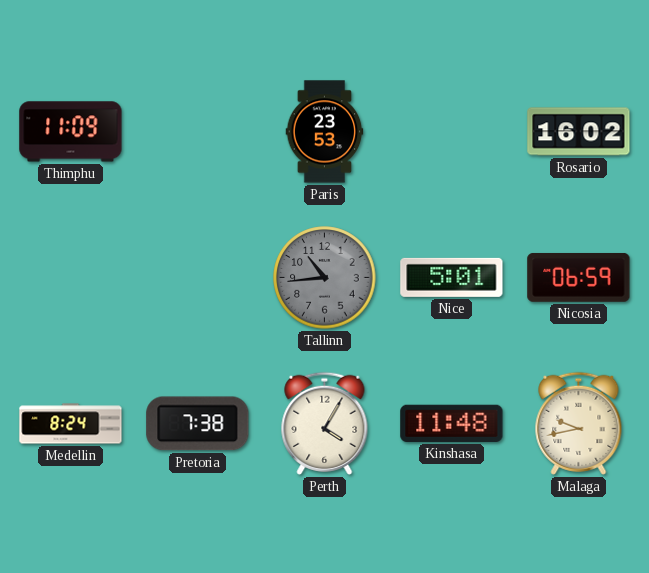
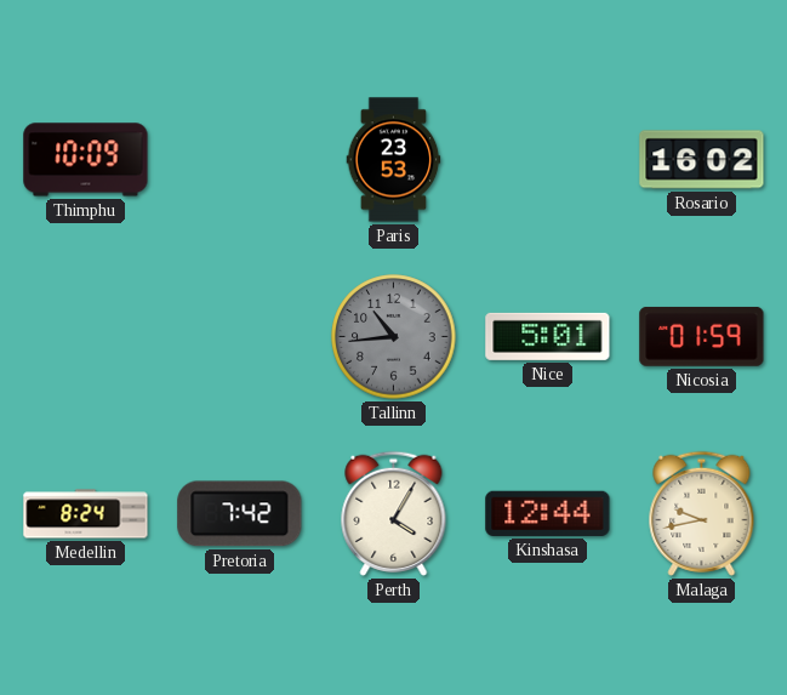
Thimphu: 11:09 -> 10:09
Nicosia: 06:59 -> 01:59
Pretoria: 7:38 -> 7:42
Kinshasa: 11:48 -> 12:44
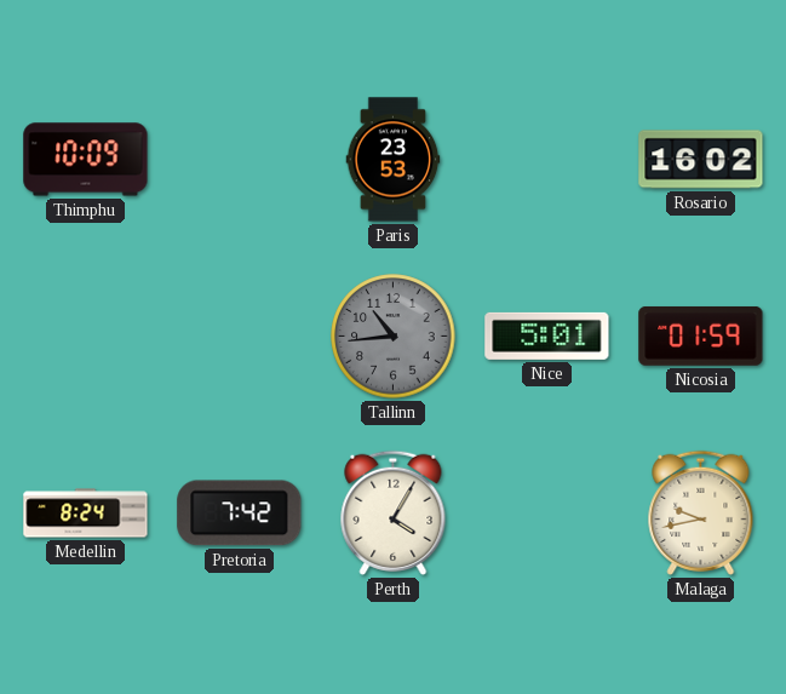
Kinshasa: 12:44 -> none
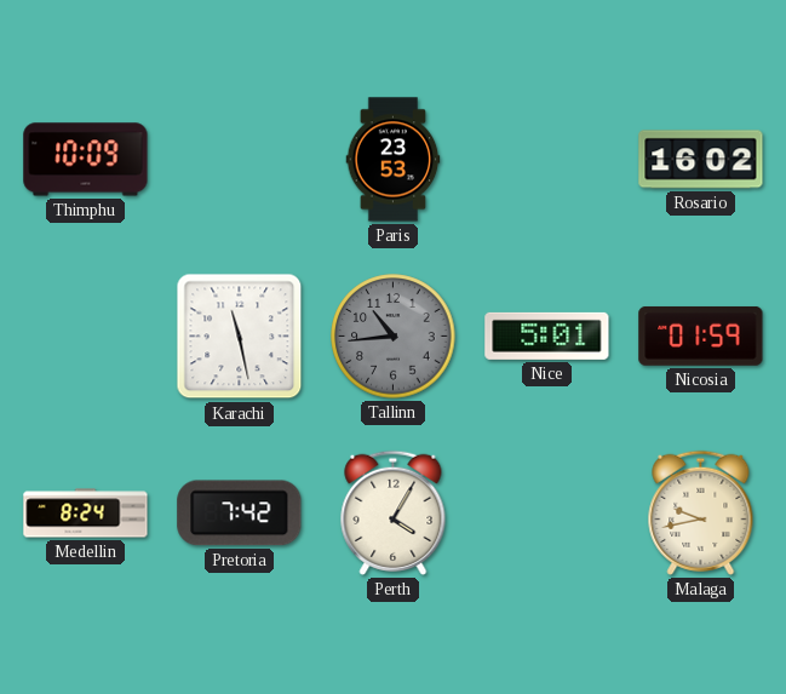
Karachi: none -> 11:28
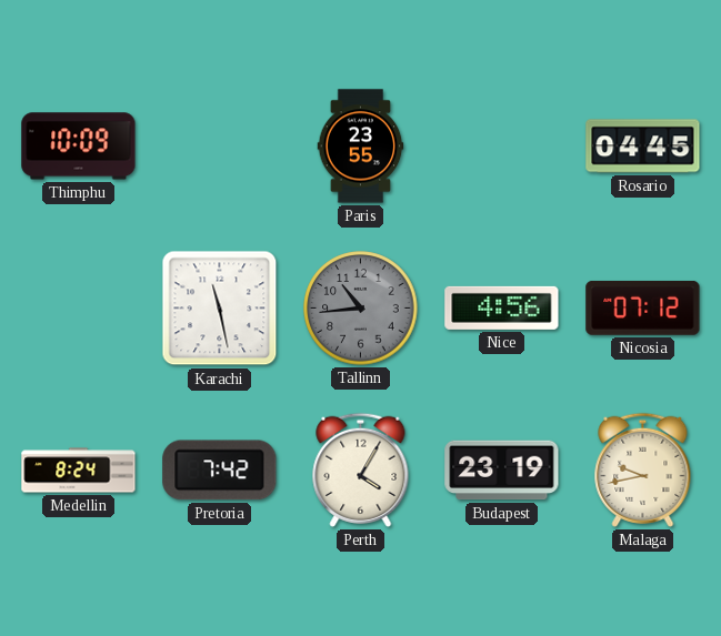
Paris: 23:53 -> 23:55
Rosario: 16:02 -> 04:45
Nice: 5:01 -> 4:56
Nicosia: 01:59 -> 07:12
Budapest: none -> 23:19
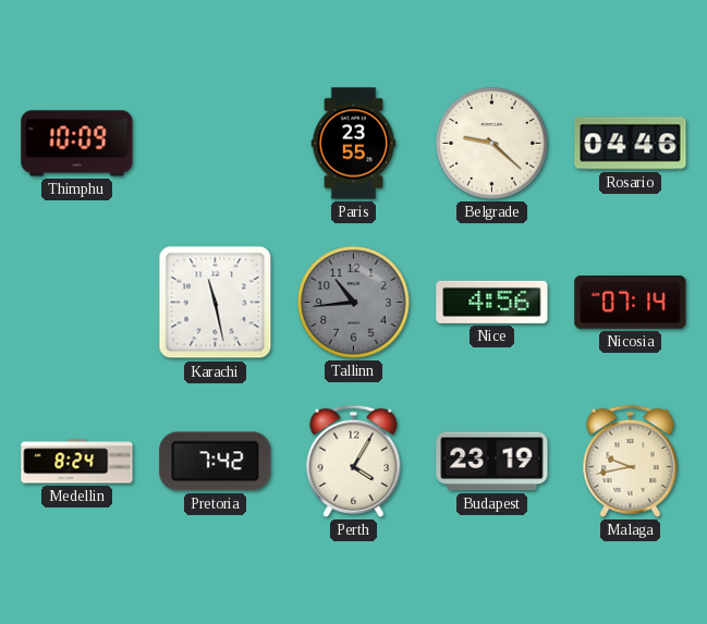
Belgrade: none -> 9:22
Rosario: 04:45 -> 04:46
Nicosia: 07:12 -> 07:14
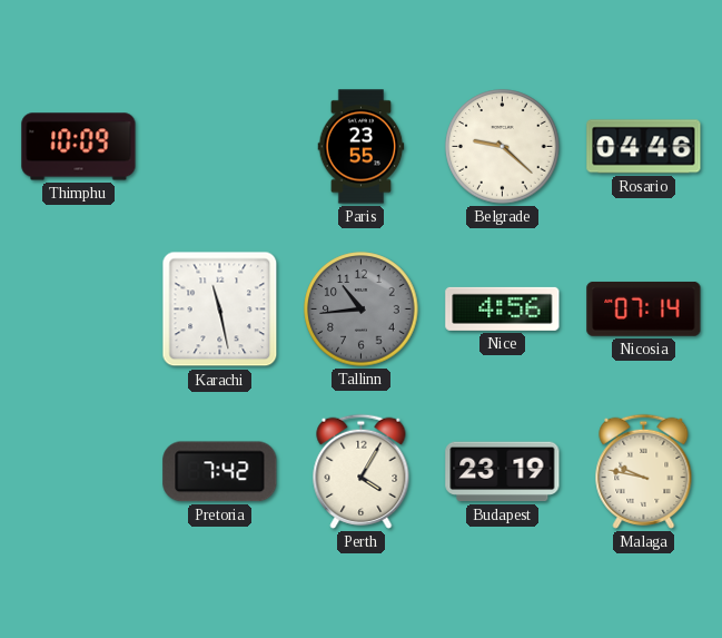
Medellin: 8:24 -> none
Malaga: 9:43 -> 9:47
